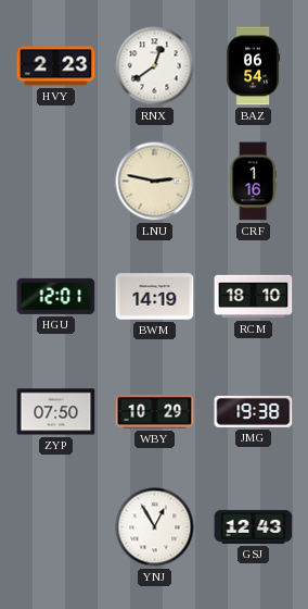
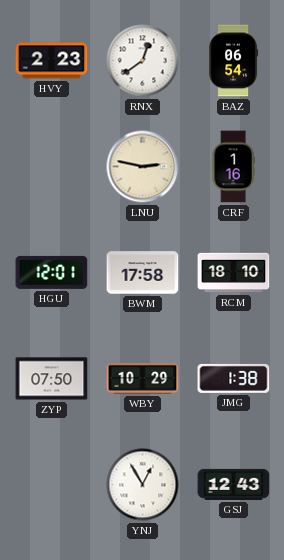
BWM: 14:19 -> 17:58
JMG: 19:38 -> 1:38
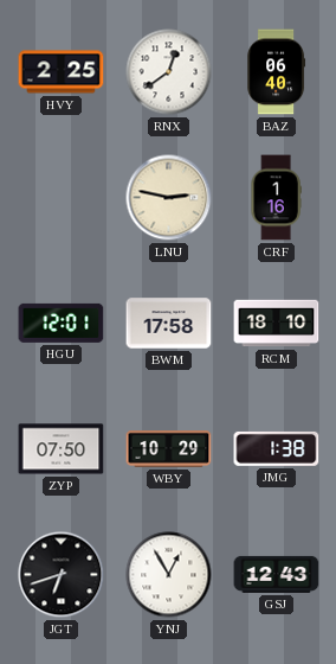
HVY: 2:23 -> 2:25
BAZ: 06:54 -> 06:40
JGT: none -> 6:42
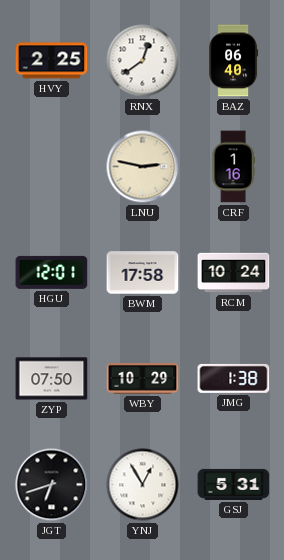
RCM: 18:10 -> 10:24
GSJ: 12:43 -> 5:31
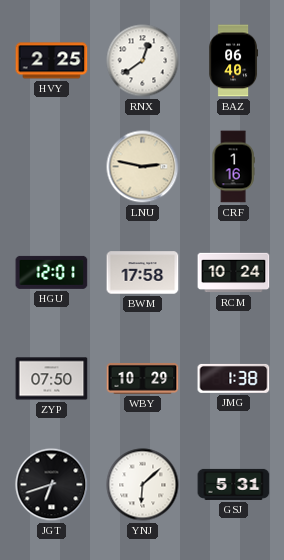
YNJ: 12:55 -> 6:08
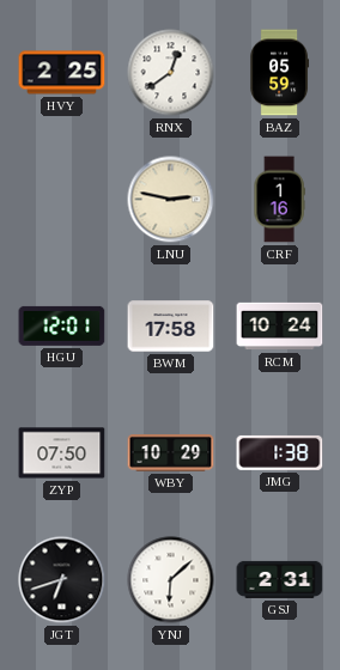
BAZ: 06:40 -> 05:59
GSJ: 5:31 -> 2:31
